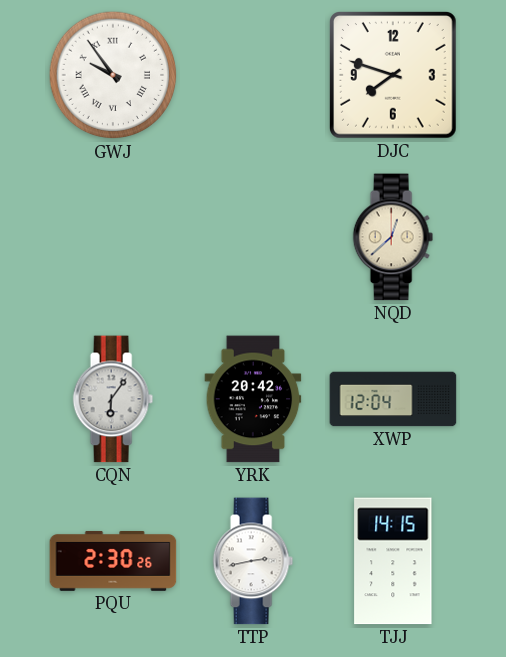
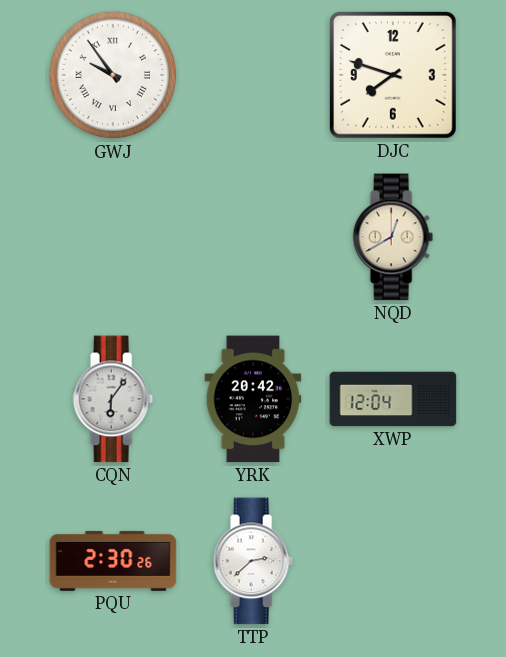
NQD: 12:38 -> 12:40
TTP: 2:43 -> 2:38
TJJ: 14:15 -> none
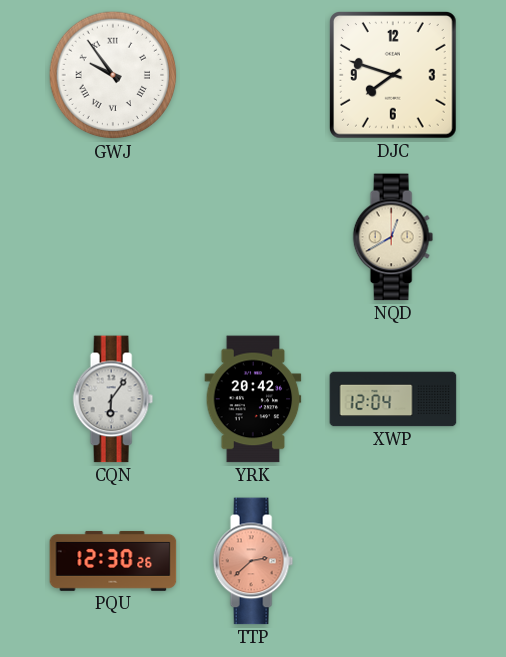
PQU: 2:30 -> 12:30
TTP dial: white -> salmon
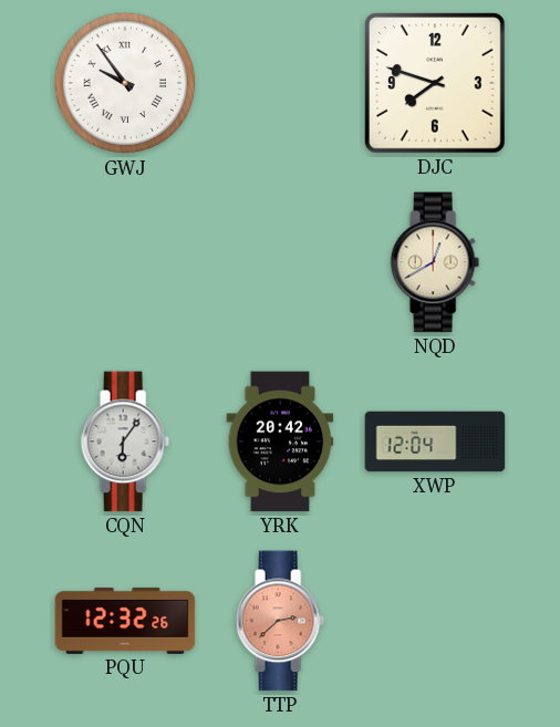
PQU: 12:30 -> 12:32
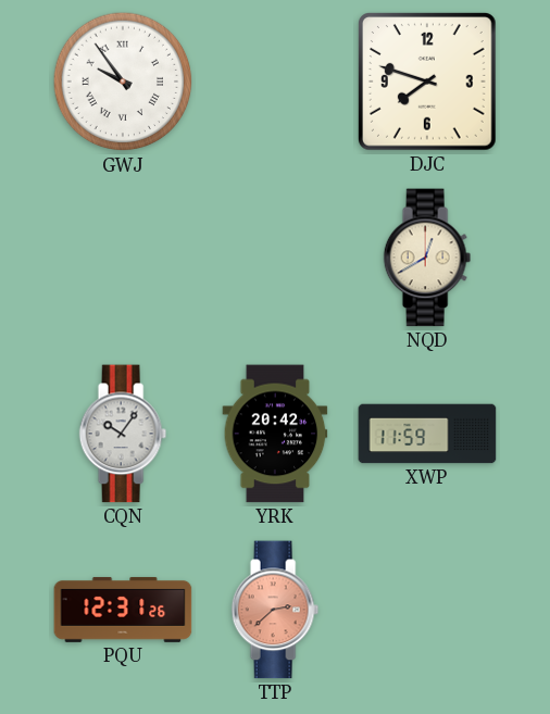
CQN: 6:06 -> 10:06
XWP: 12:04 -> 11:59
PQU: 12:32 -> 12:31
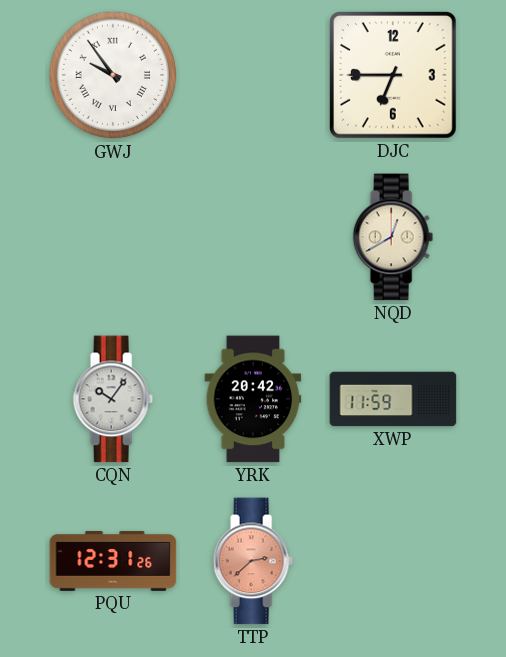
DJC: 7:48 -> 6:45
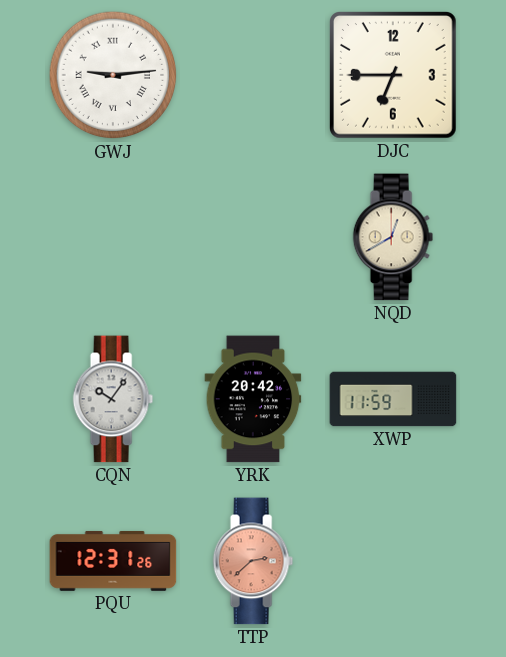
GWJ: 9:54 -> 9:14
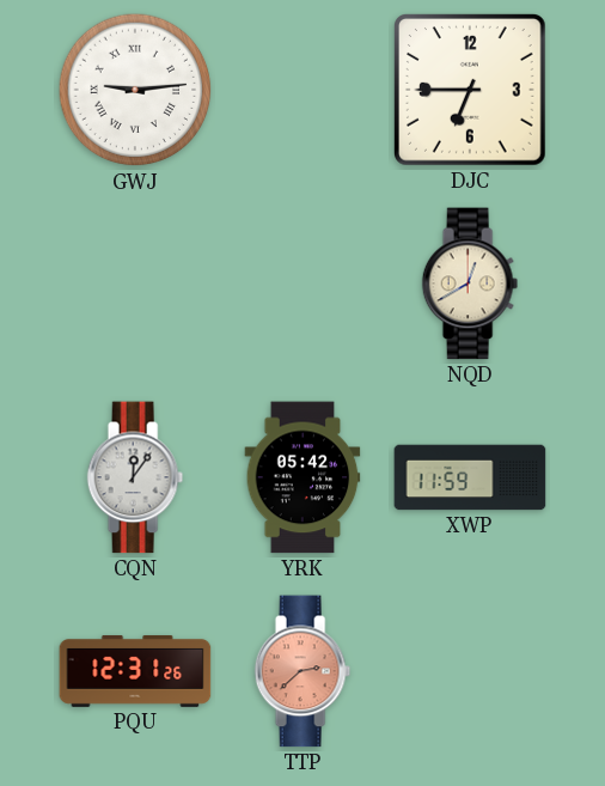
CQN: 10:06 -> 12:06
YRK: 20:42 -> 05:42
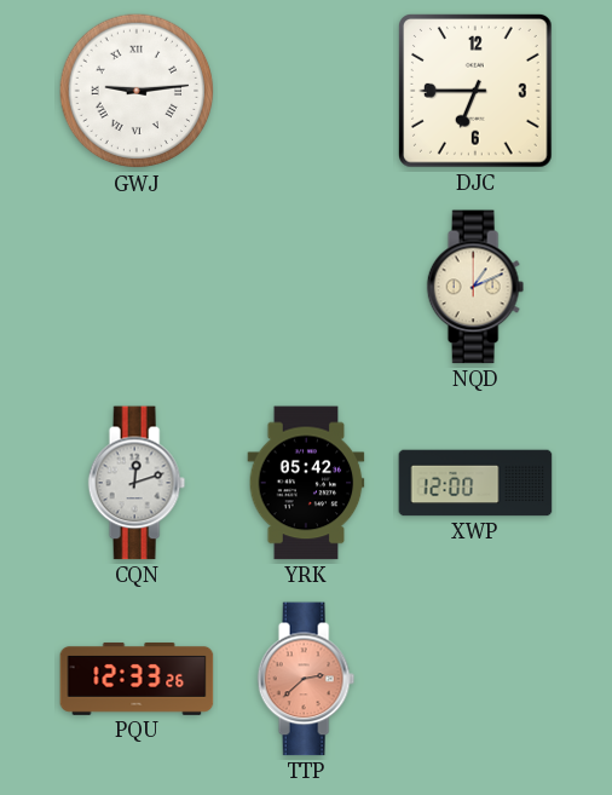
NQD: 12:40 -> 1:11
CQN: 12:06 -> 12:12
XWP: 11:59 -> 12:00
PQU: 12:31 -> 12:33
